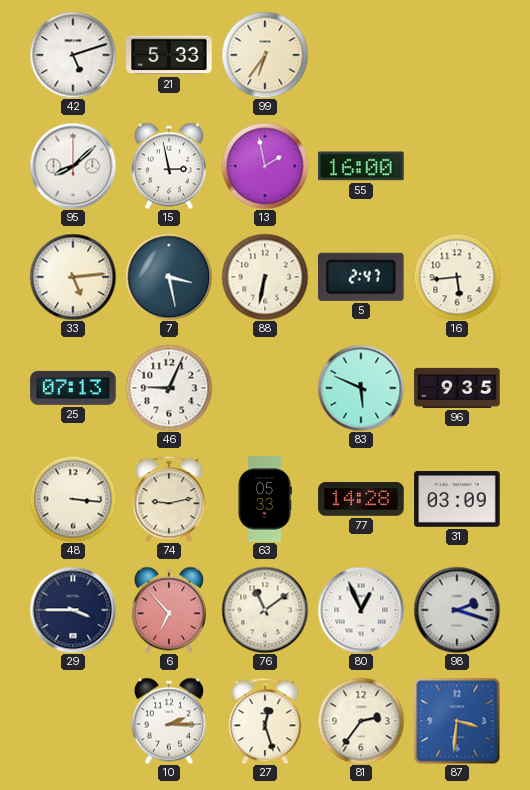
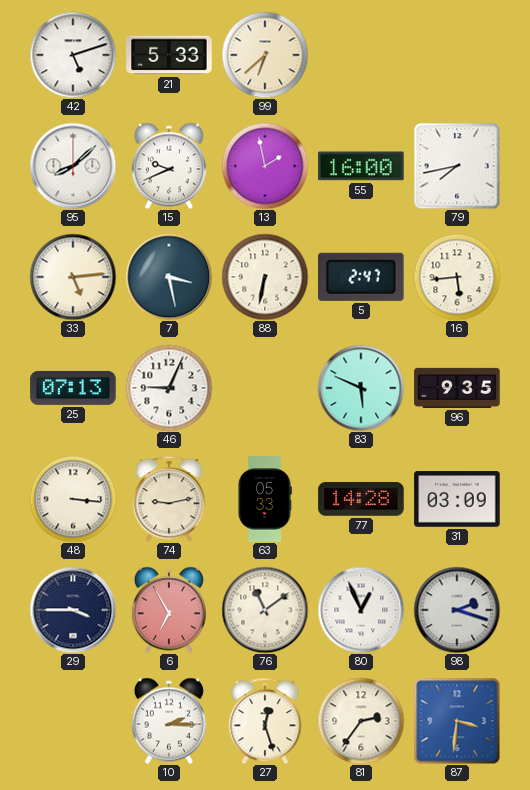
99: 6:36 -> 6:38
15: 2:58 -> 9:41
79: none -> 7:43
6: 6:53 -> 6:55
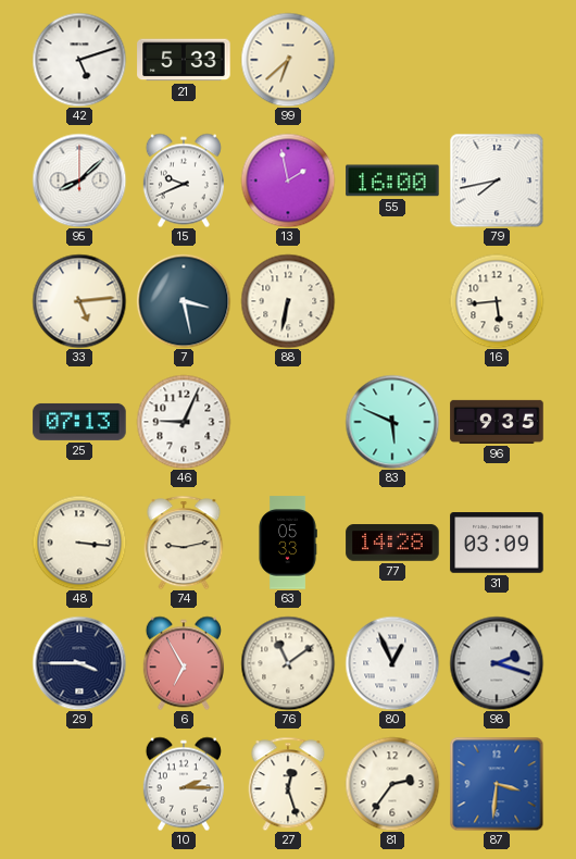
5: 2:47 -> none
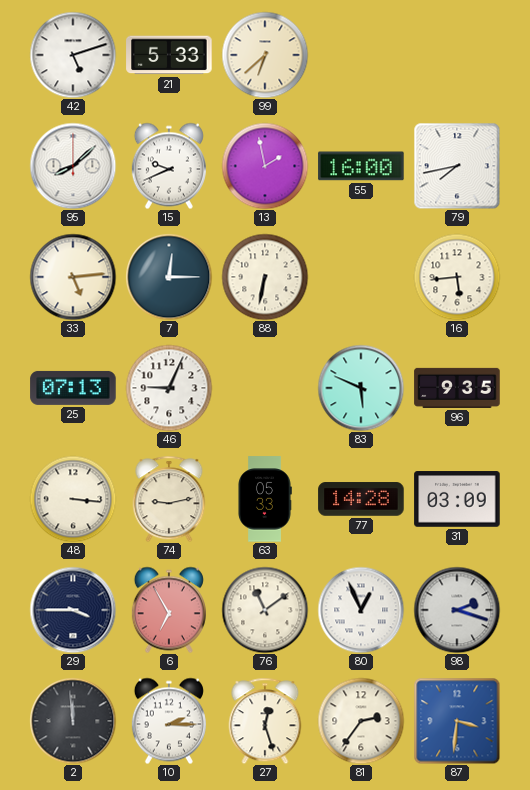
7: 3:28 -> 12:15
2: none -> 11:59
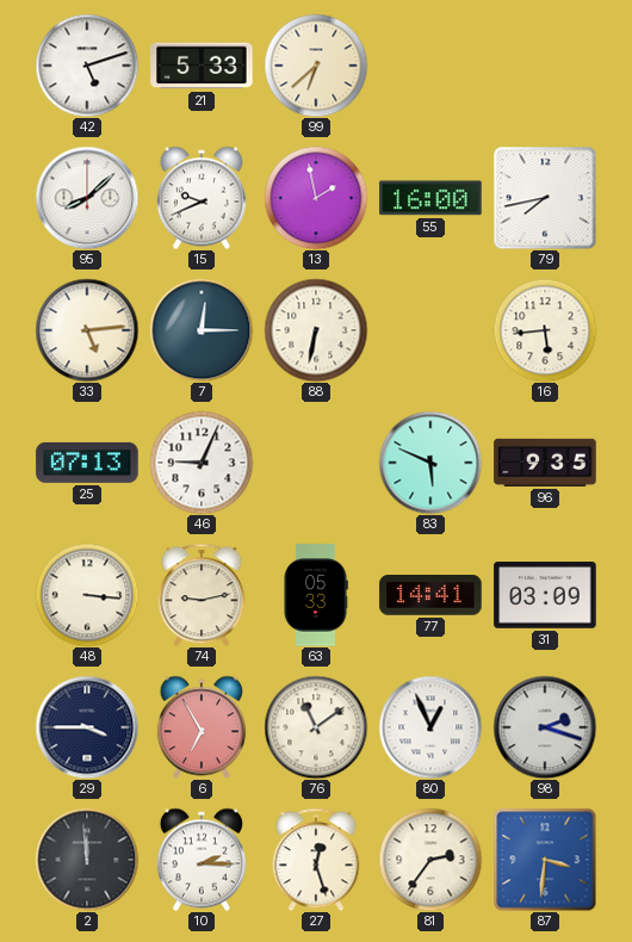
77: 14:28 -> 14:41
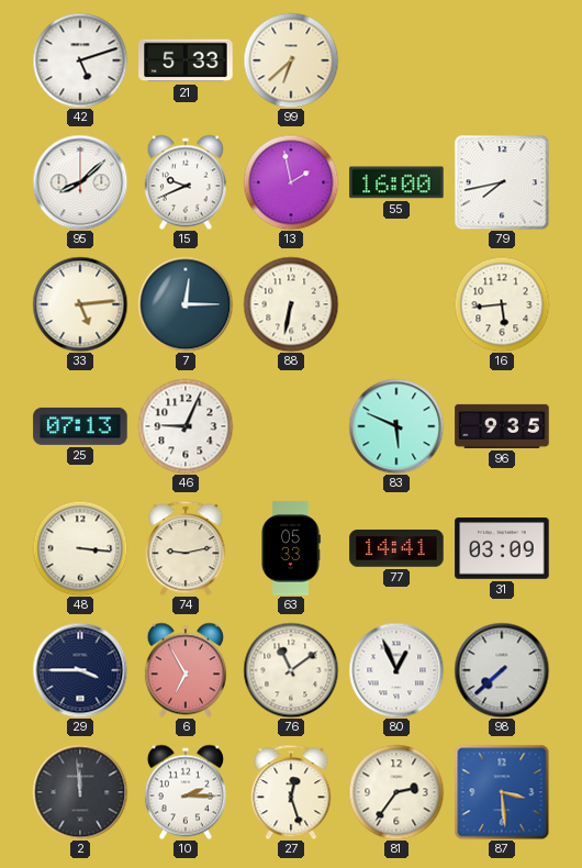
98: 2:18 -> 7:38
87: 3:31 -> 3:29
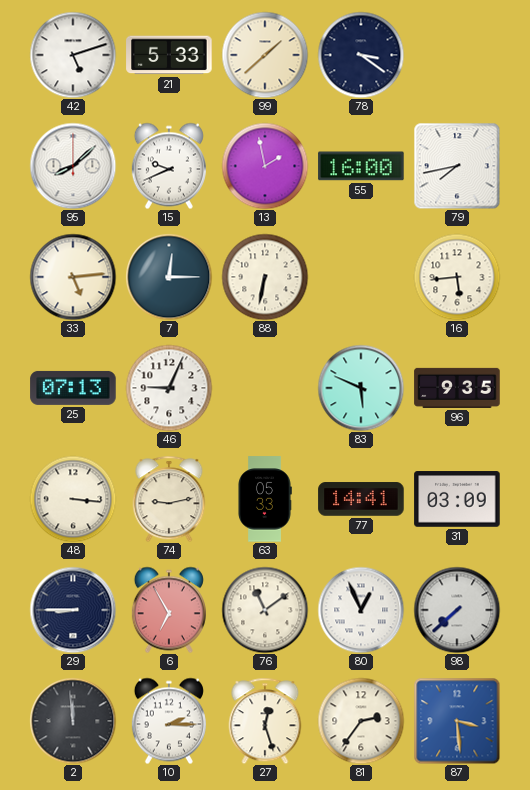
99: 6:38 -> 1:38
78: none -> 3:21
29: 3:45 -> 8:45
